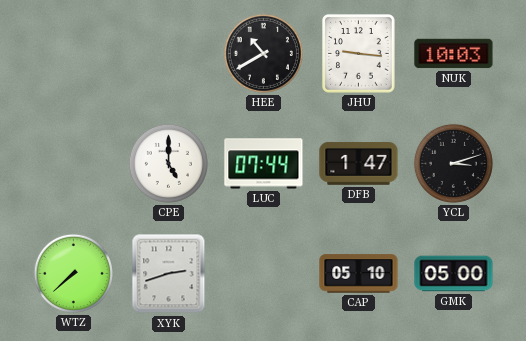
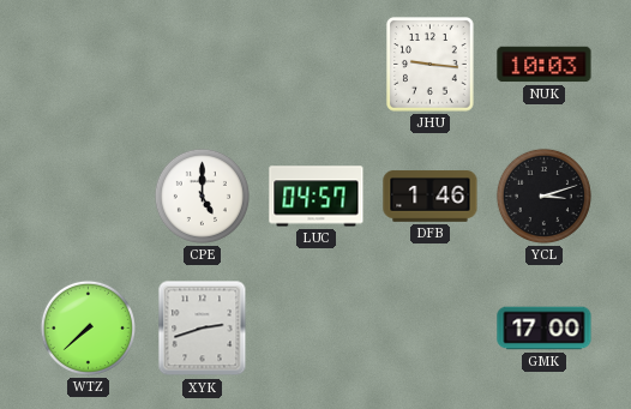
HEE: 10:40 -> none
LUC: 07:44 -> 04:57
DFB: 1:47 -> 1:46
CAP: 05:10 -> none
GMK: 05:00 -> 17:00
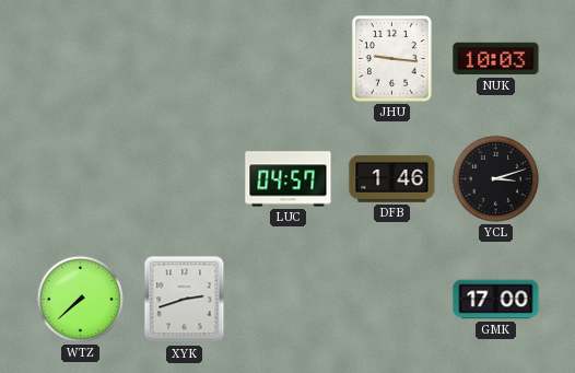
CPE: 5:00 -> none
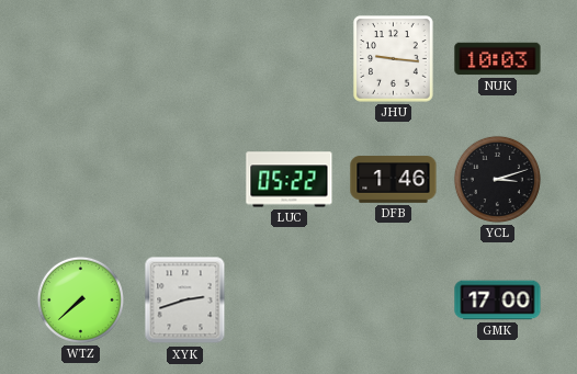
LUC: 04:57 -> 05:22
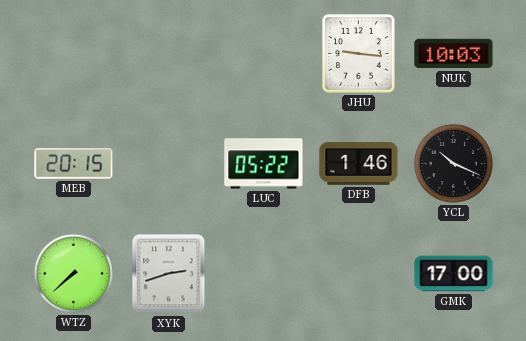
MEB: none -> 20:15
YCL: 3:12 -> 10:19
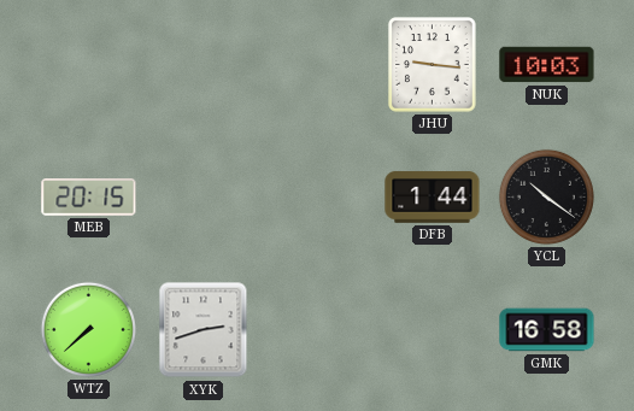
LUC: 05:22 -> none
DFB: 1:46 -> 1:44
YCL: 10:19 -> 10:21
GMK: 17:00 -> 16:58
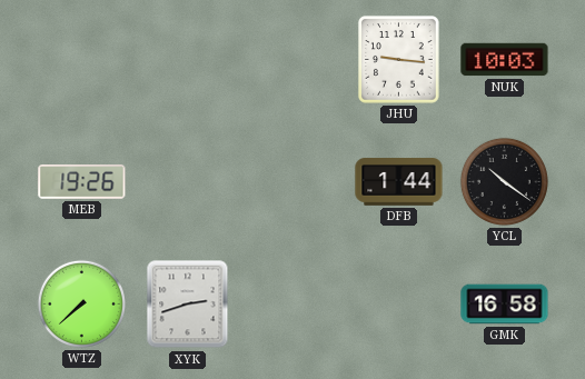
MEB: 20:15 -> 19:26
